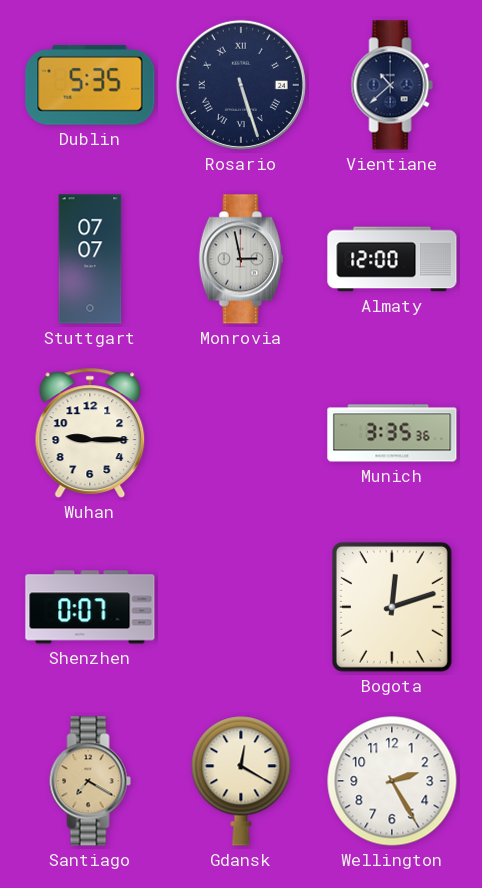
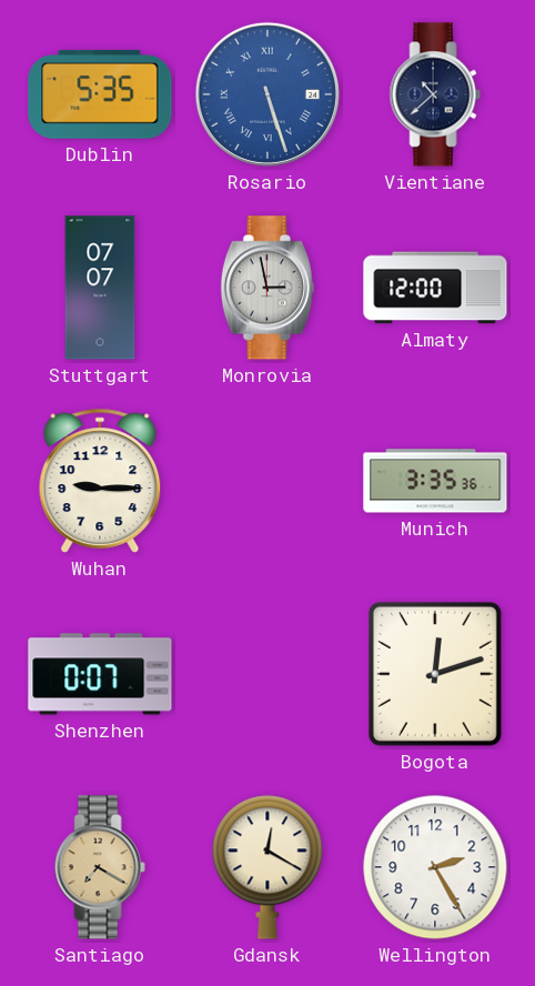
Rosario dial: navy -> blue
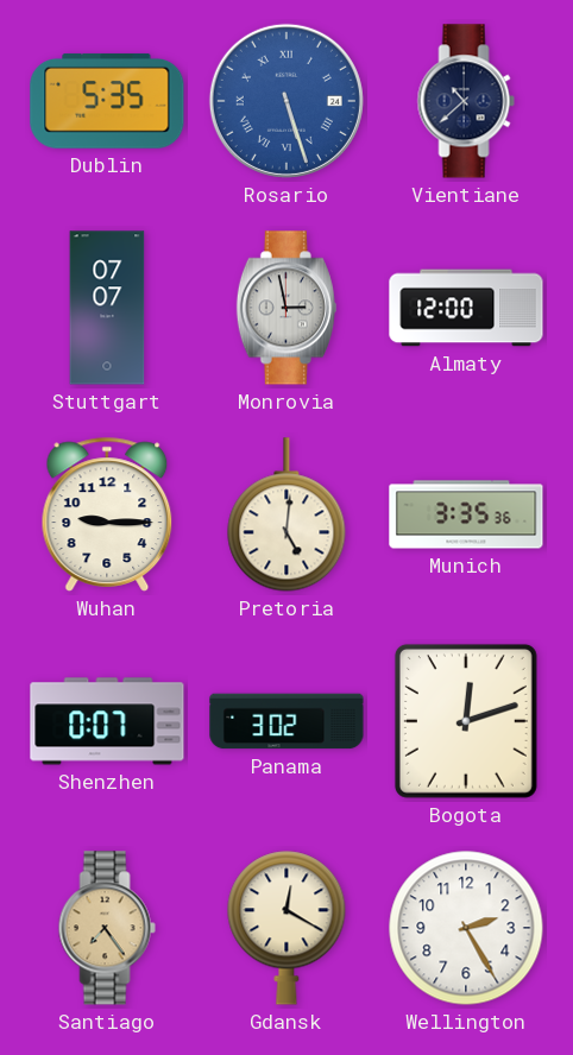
Pretoria: none -> 5:01
Panama: none -> 3:02
Santiago: 7:20 -> 7:24
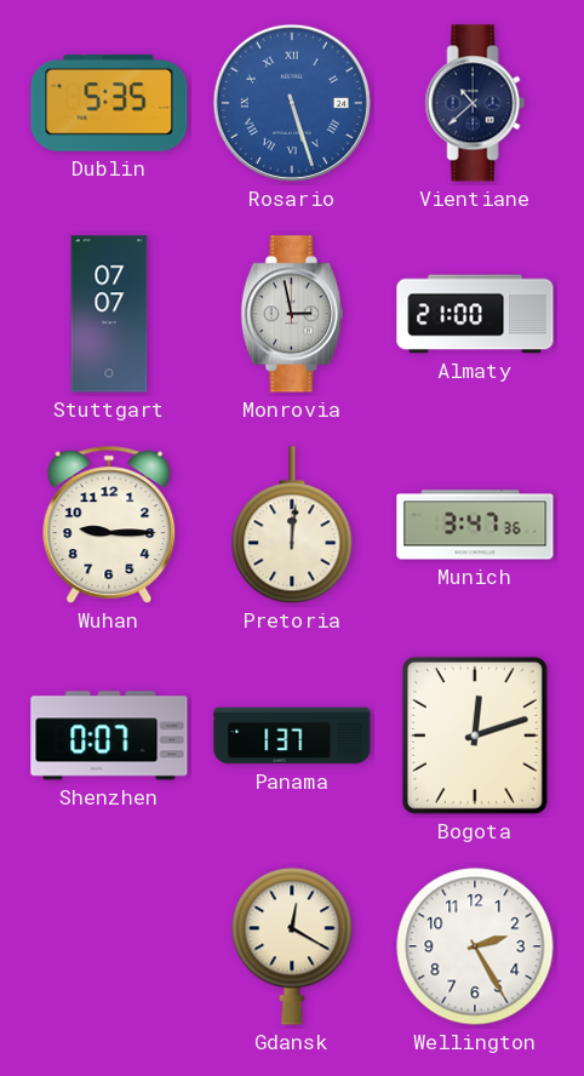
Almaty: 12:00 -> 21:00
Pretoria: 5:01 -> 12:01
Munich: 3:35 -> 3:47
Panama: 3:02 -> 1:37
Santiago: 7:24 -> none
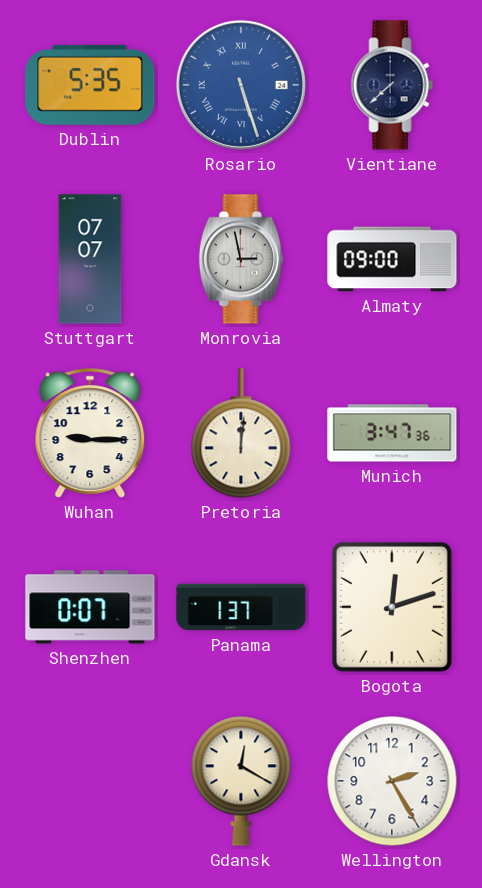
Vientiane: 10:38 -> 7:38
Almaty: 21:00 -> 09:00
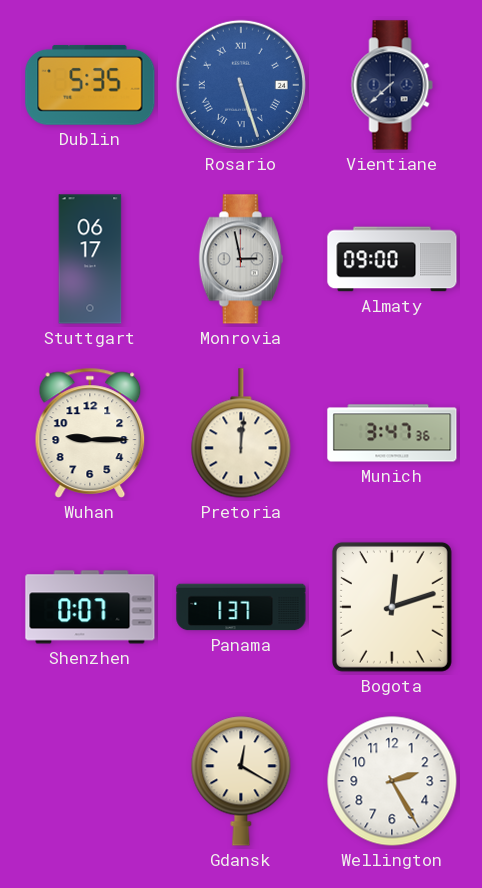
Stuttgart: 07:07 -> 06:17
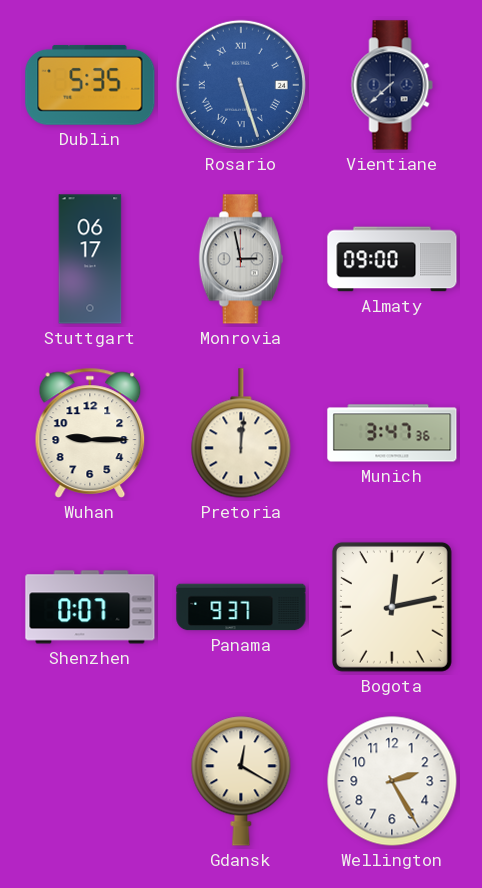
Panama: 1:37 -> 9:37
Bogota: 12:12 -> 12:13
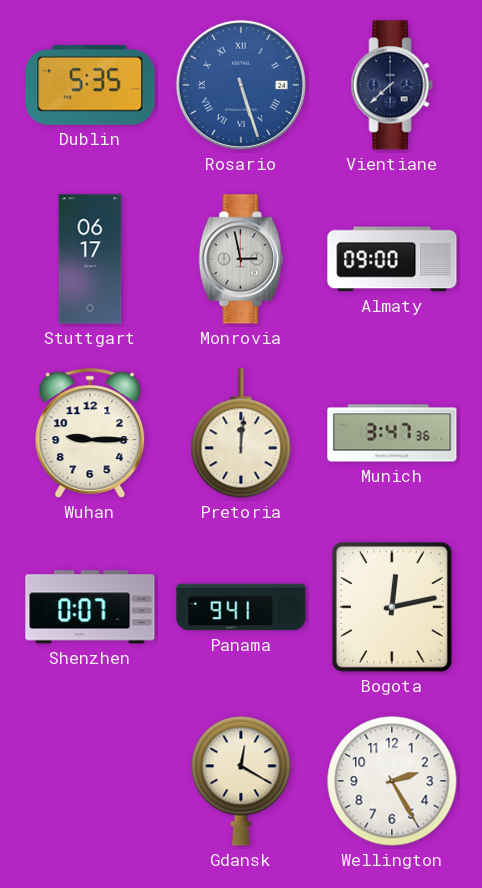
Panama: 9:37 -> 9:41
